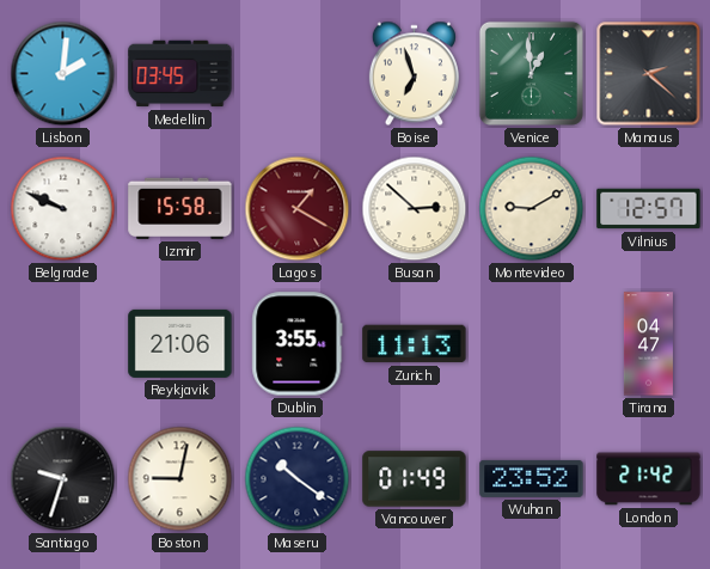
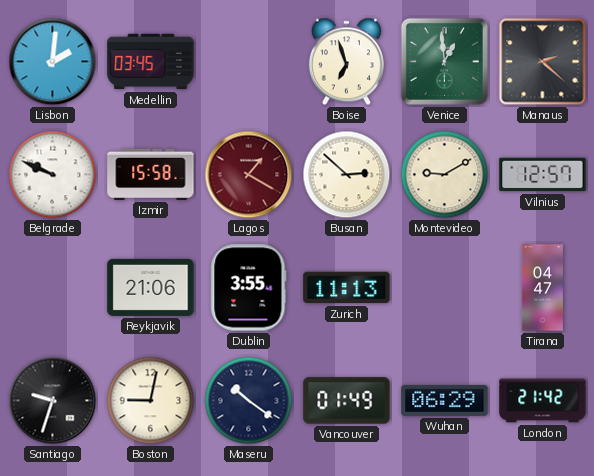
Wuhan: 23:52 -> 06:29
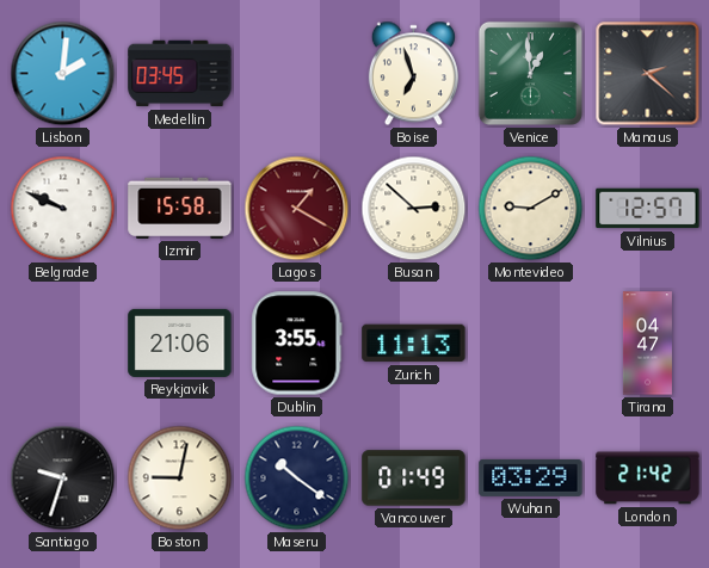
Wuhan: 06:29 -> 03:29
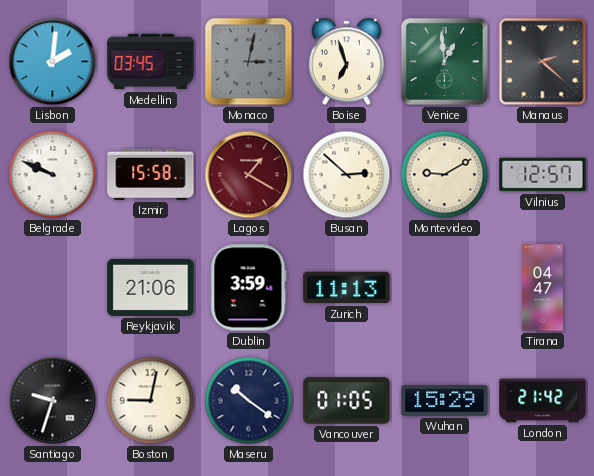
Monaco: none -> 3:02
Dublin: 3:55 -> 3:59
Vancouver: 01:49 -> 01:05
Wuhan: 03:29 -> 15:29
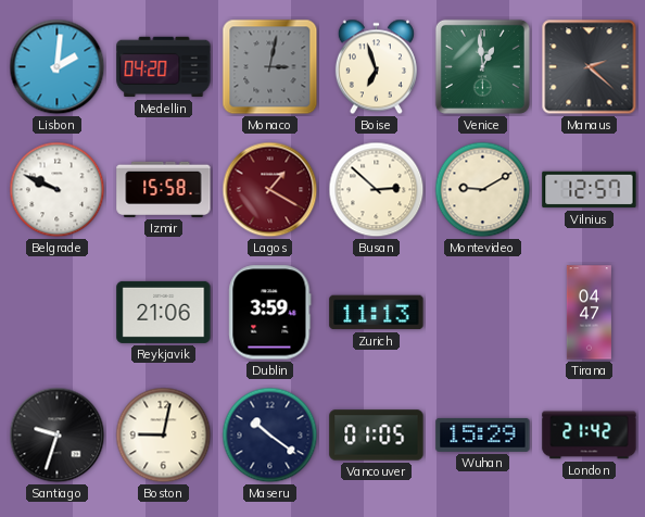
Medellin: 03:45 -> 04:20
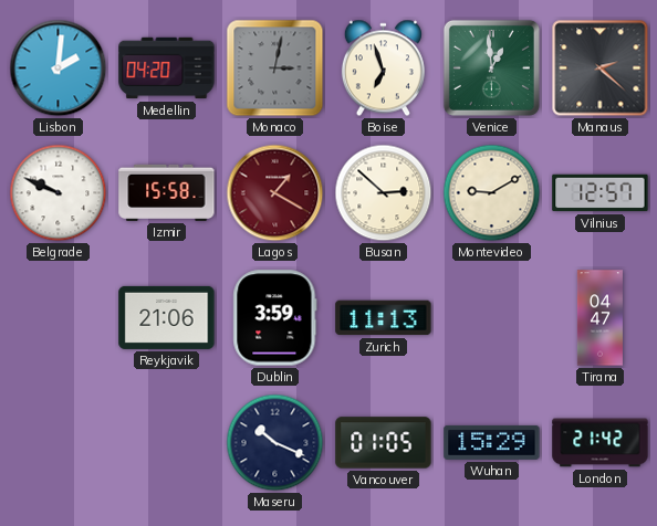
Santiago: 9:33 -> none
Boston: 9:02 -> none
Maseru: 10:21 -> 10:19
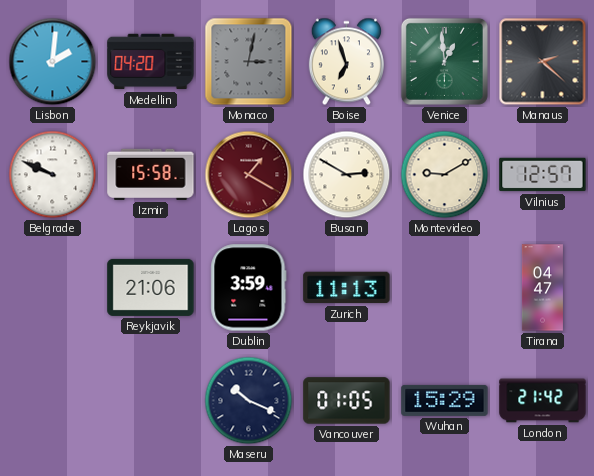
Busan: 2:52 -> 2:50
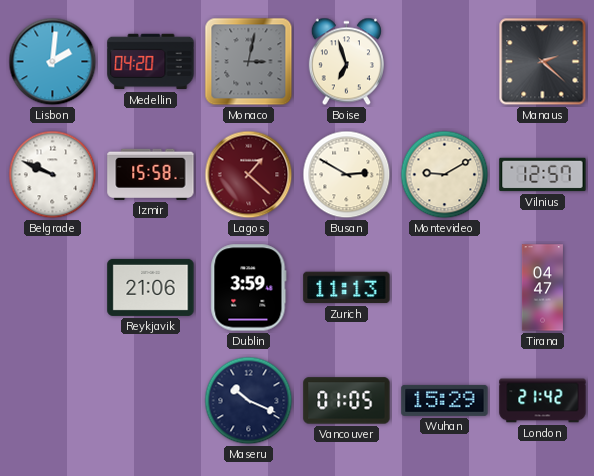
Venice: 12:59 -> none
Lagos: 1:20 -> 1:22
